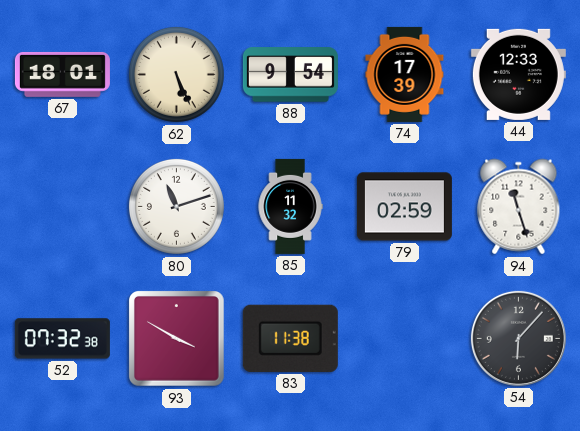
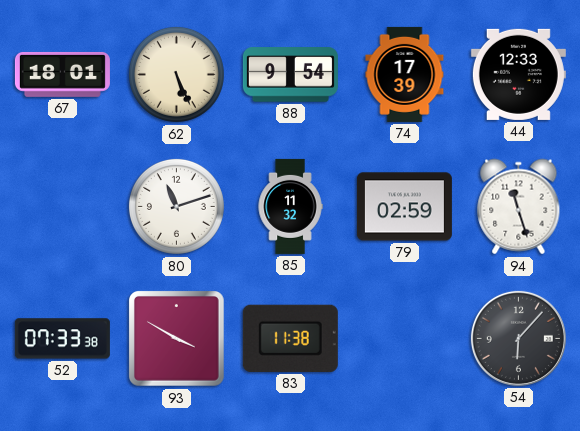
52: 07:32 -> 07:33
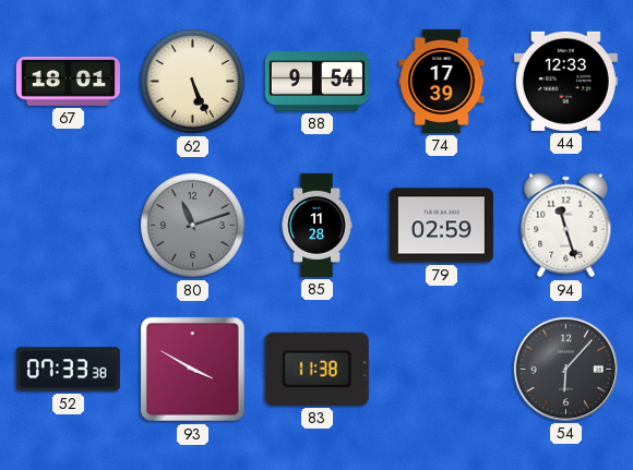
80 dial: white -> grey
85: 11:32 -> 11:28
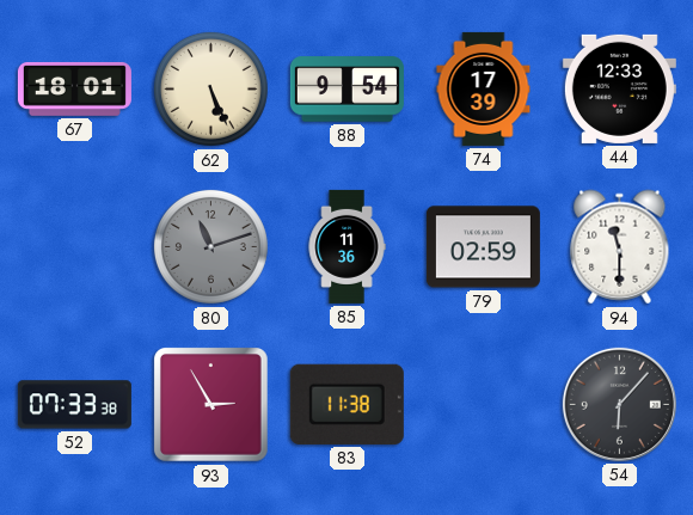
85: 11:28 -> 11:36
94: 11:27 -> 11:30
93: 3:50 -> 2:55
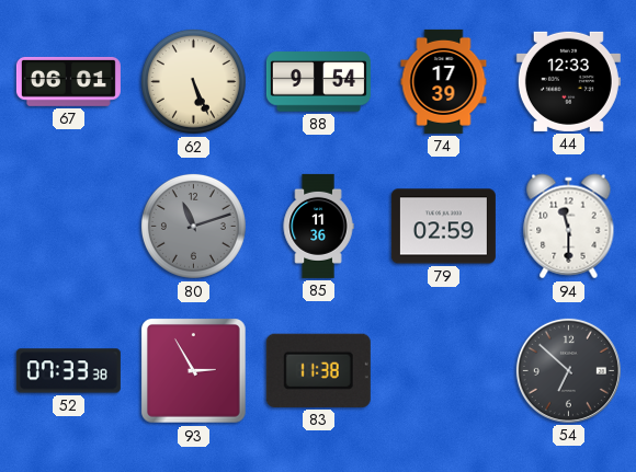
67: 18:01 -> 06:01
54: 6:07 -> 6:52
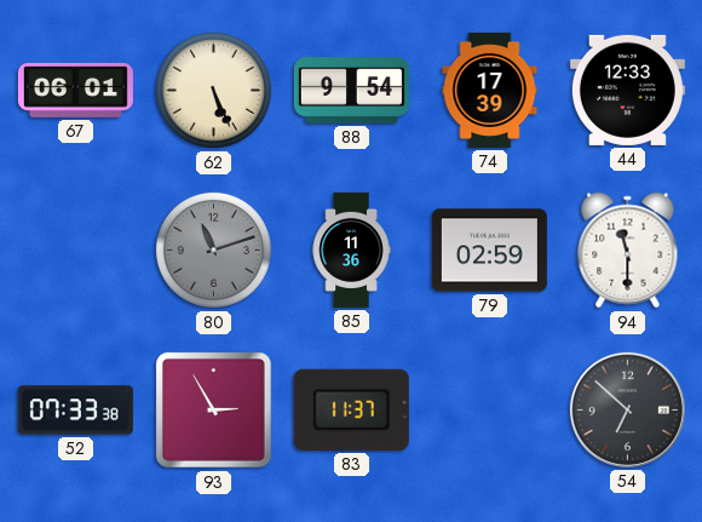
83: 11:38 -> 11:37
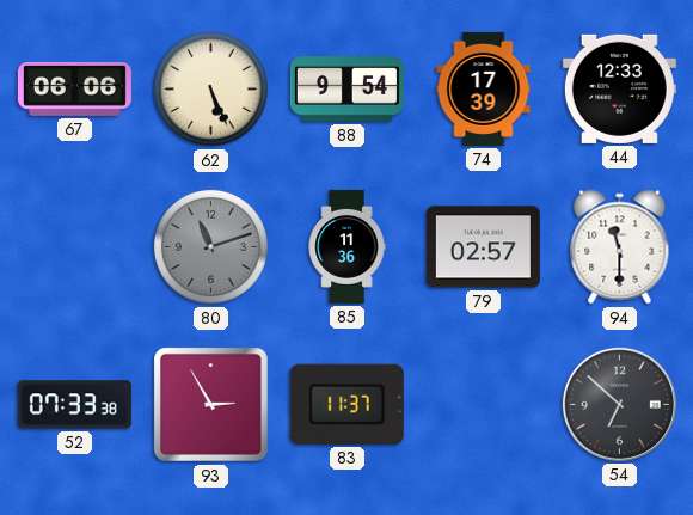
67: 06:01 -> 06:06
79: 02:59 -> 02:57
